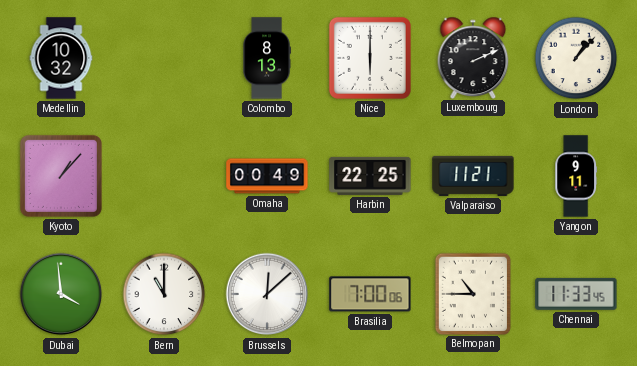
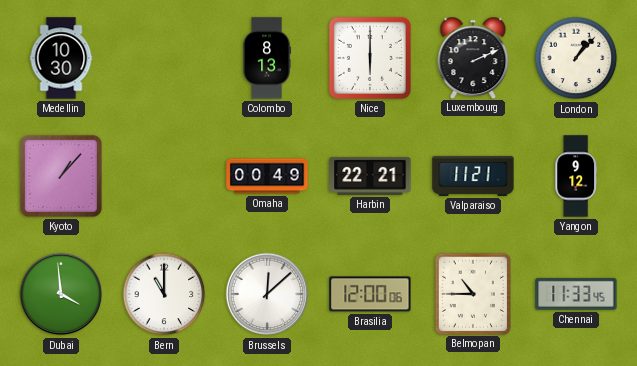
Medellin: 10:32 -> 10:30
Harbin: 22:25 -> 22:21
Yangon: 9:11 -> 9:12
Brasilia: 7:00 -> 12:00
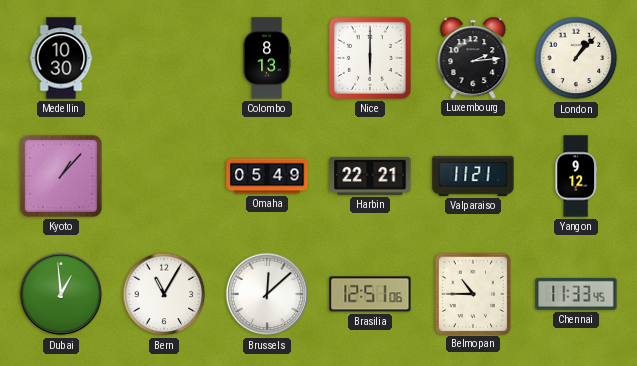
Luxembourg: 2:11 -> 2:14
Omaha: 00:49 -> 05:49
Dubai: 3:59 -> 12:59
Bern: 11:00 -> 11:05
Brasilia: 12:00 -> 12:51
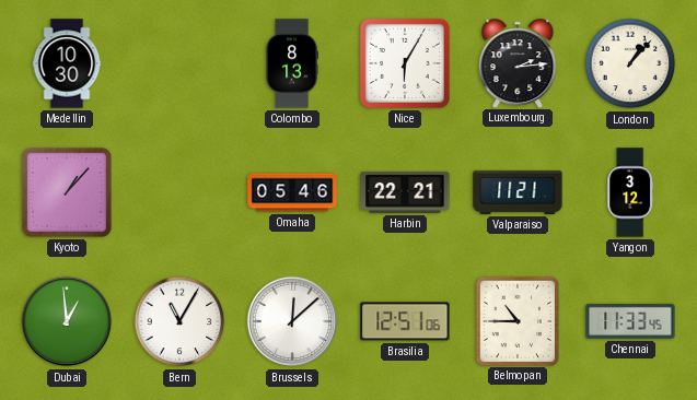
Nice: 6:00 -> 6:05
Omaha: 05:49 -> 05:46
Yangon: 9:12 -> 3:12
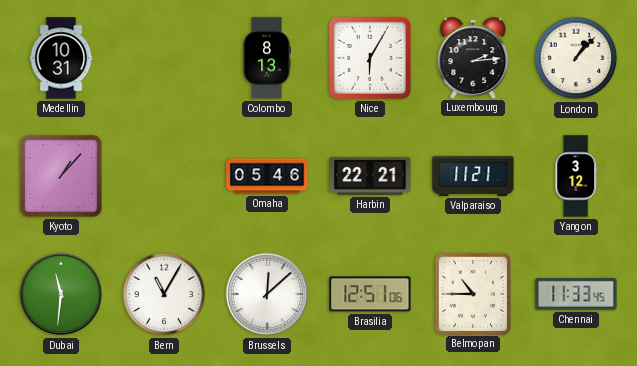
Medellin: 10:30 -> 10:31
Dubai: 12:59 -> 11:31
